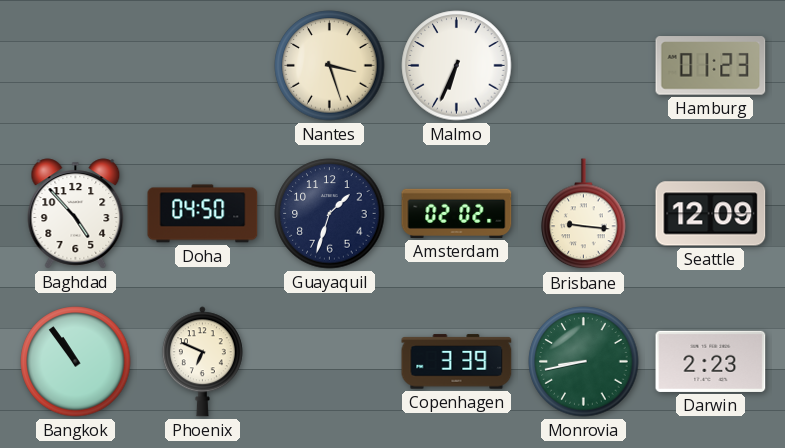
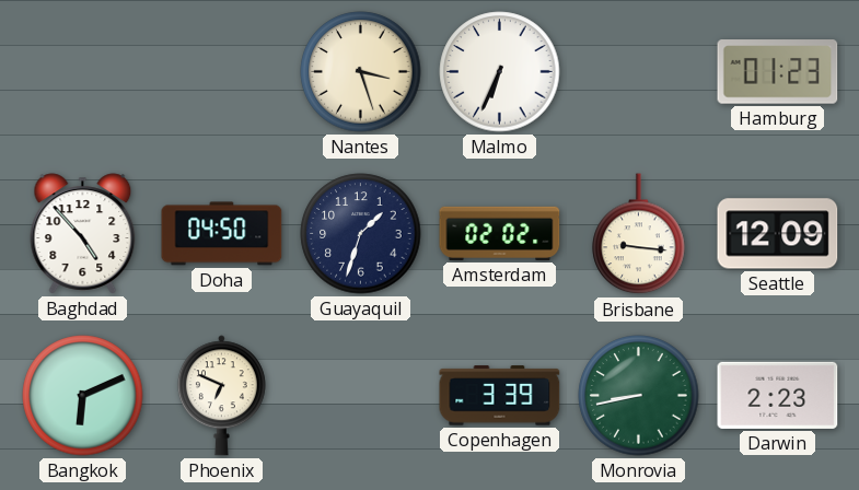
Bangkok: 10:54 -> 6:11
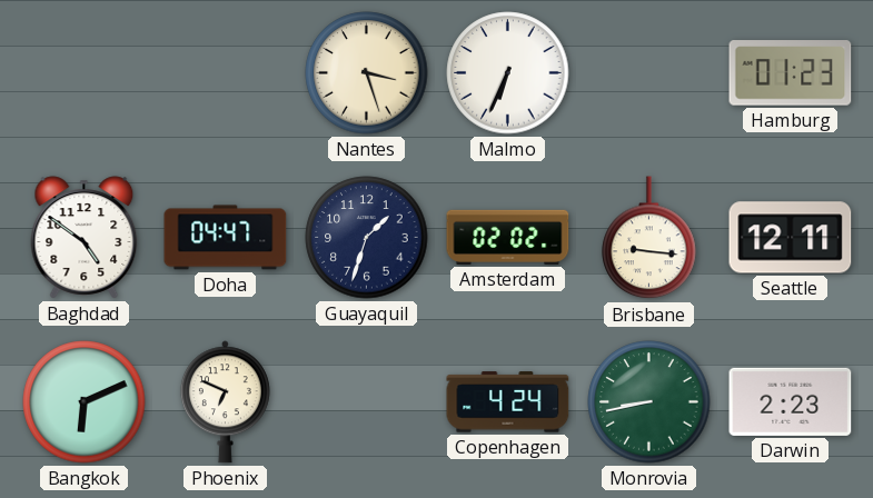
Baghdad: 4:53 -> 4:51
Doha: 04:50 -> 04:47
Seattle: 12:09 -> 12:11
Copenhagen: 3:39 -> 4:24
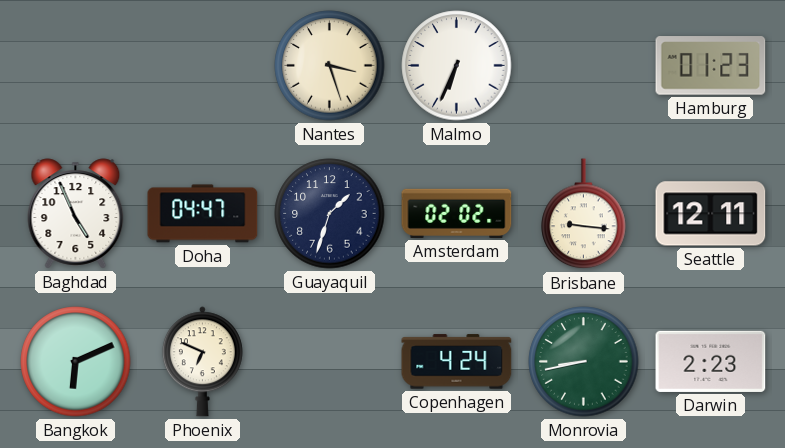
Baghdad: 4:51 -> 4:56
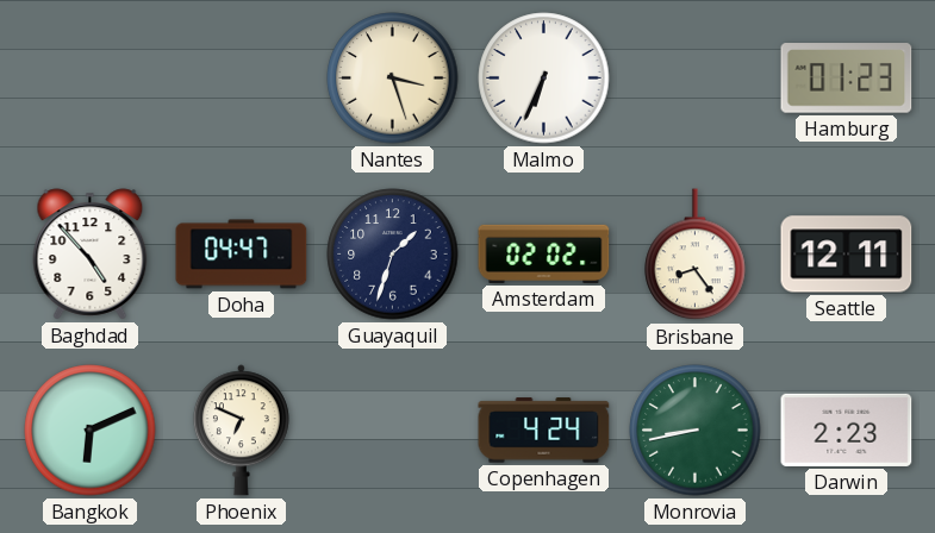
Baghdad: 4:56 -> 4:53
Brisbane: 9:16 -> 8:24
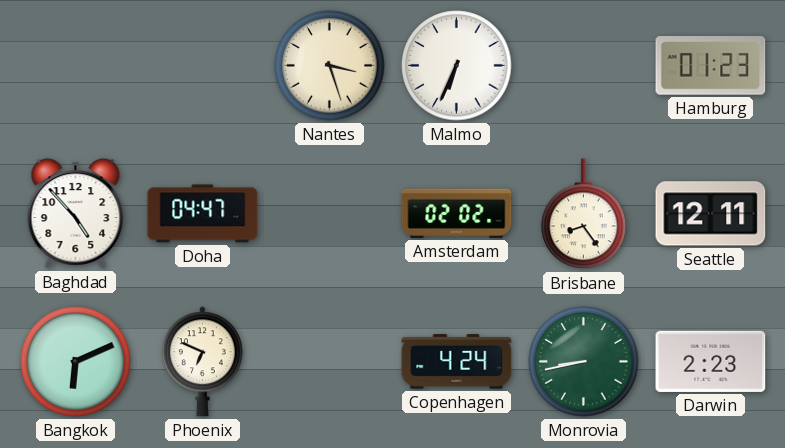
Guayaquil: 1:33 -> none
